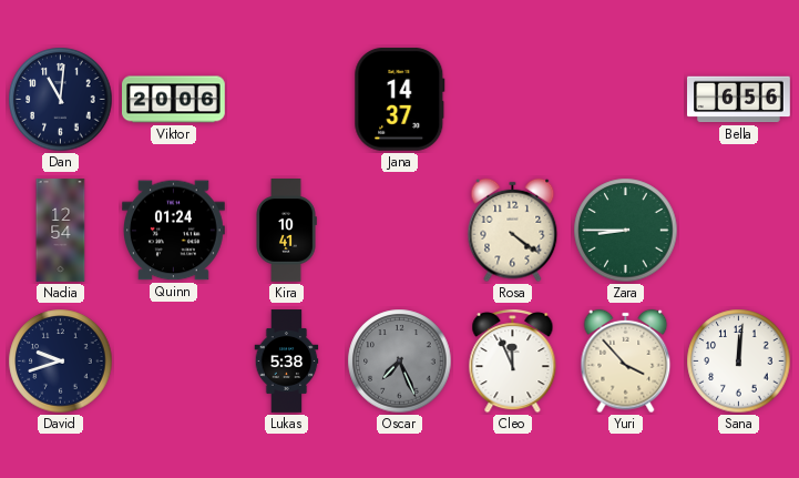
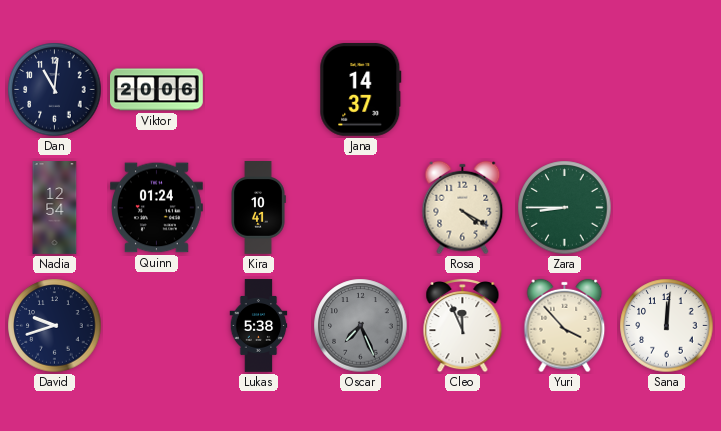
Bella: 6:56 -> none
Rosa: 4:21 -> 4:20
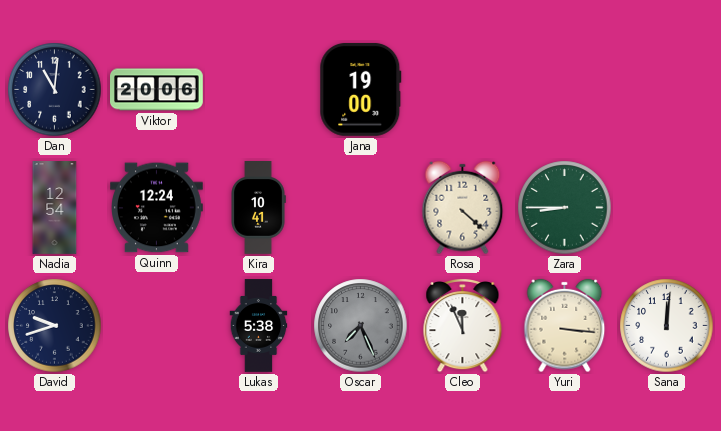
Jana: 14:37 -> 19:00
Quinn: 01:24 -> 12:24
Rosa: 4:20 -> 4:22
Yuri: 3:53 -> 3:16
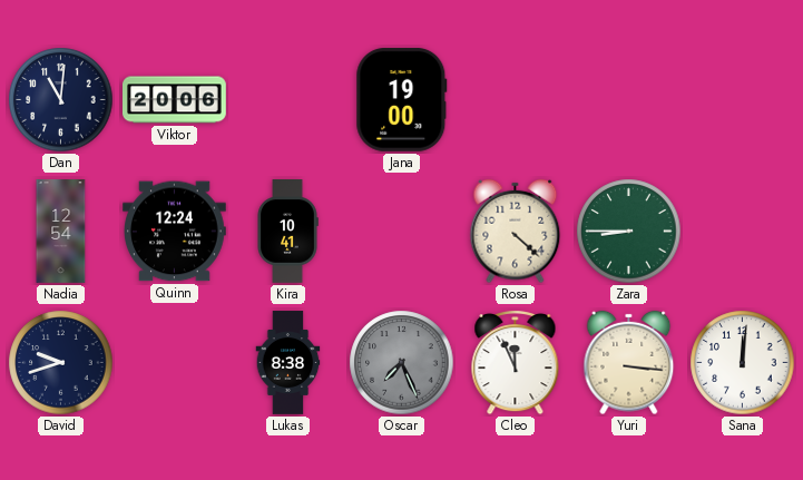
Lukas: 5:38 -> 8:38
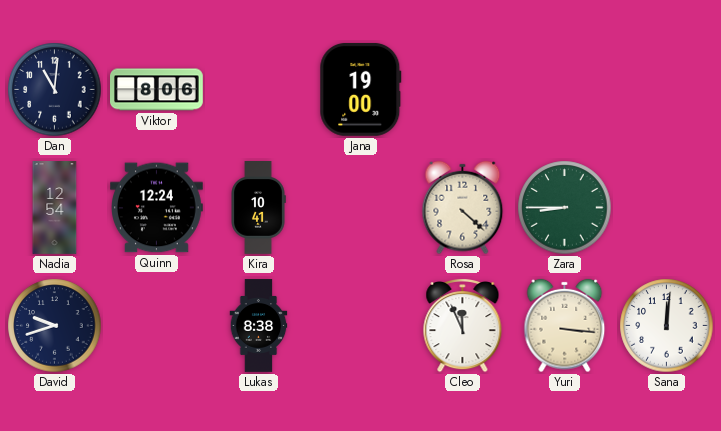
Viktor: 20:06 -> 8:06
Oscar: 7:26 -> none
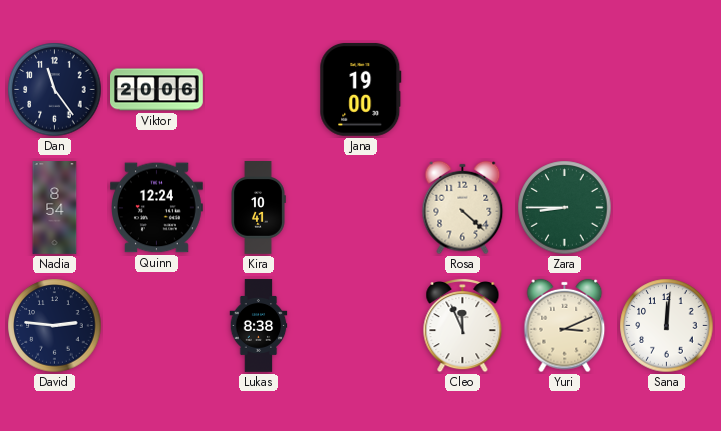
Dan: 11:01 -> 11:24
Viktor: 8:06 -> 20:06
Nadia: 12:54 -> 8:54
David: 9:42 -> 2:46
Yuri: 3:16 -> 3:11
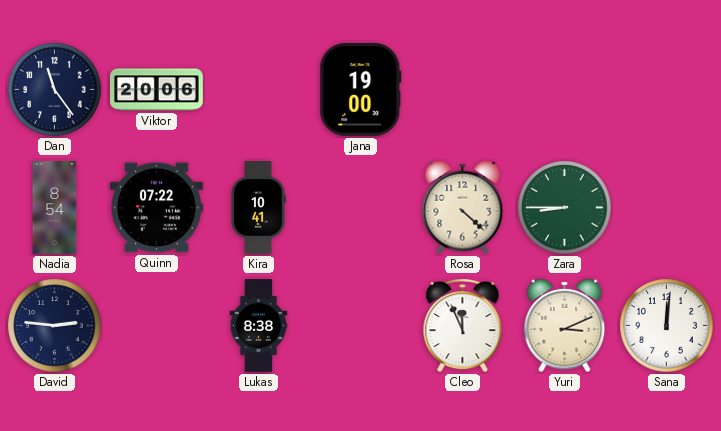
Quinn: 12:24 -> 07:22
